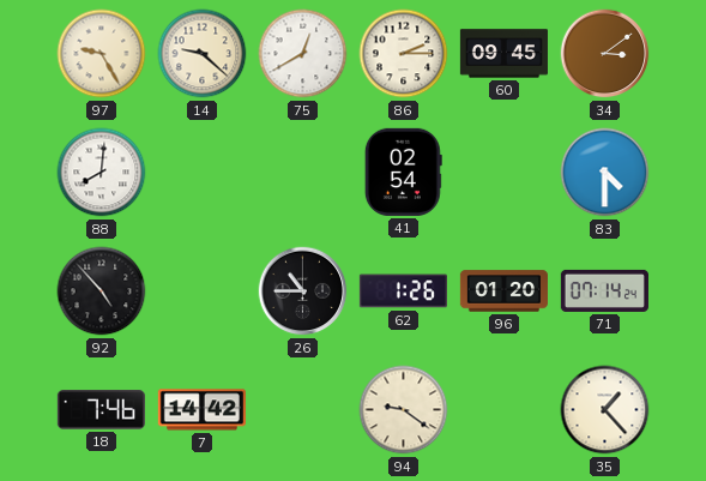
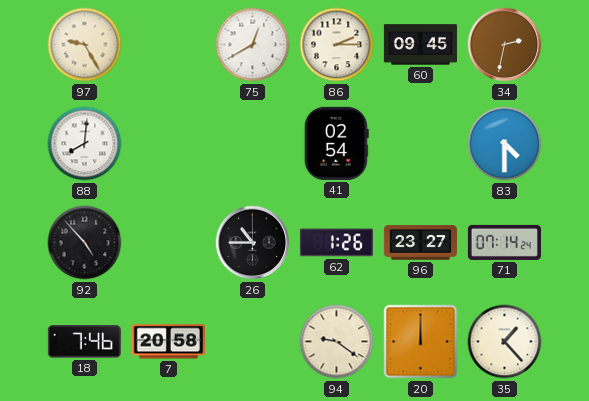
14: 9:22 -> none
34: 3:09 -> 2:32
96: 01:20 -> 23:27
7: 14:42 -> 20:58
20: none -> 12:00
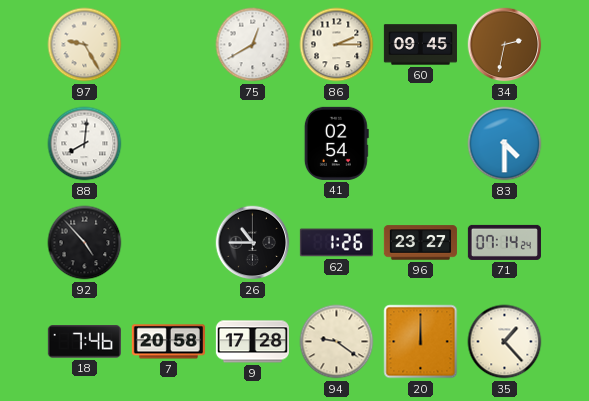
9: none -> 17:28
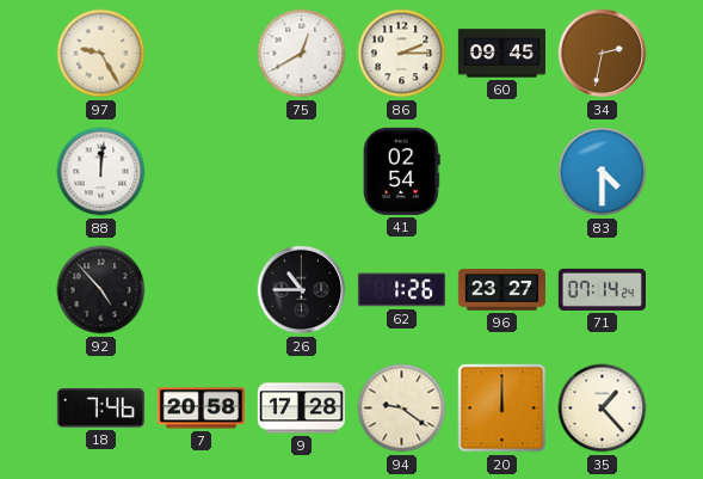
88: 8:01 -> 12:01
